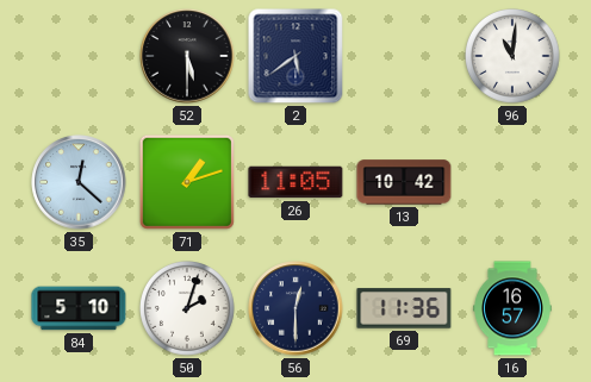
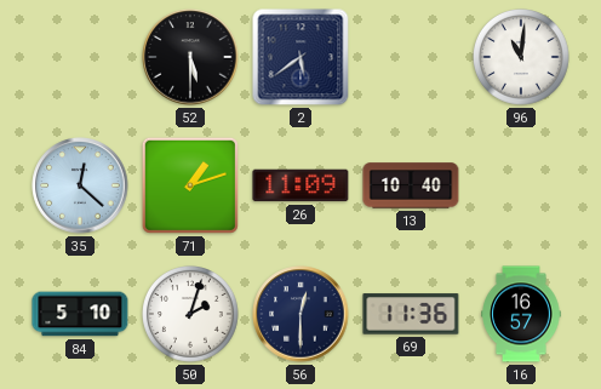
26: 11:05 -> 11:09
13: 10:42 -> 10:40
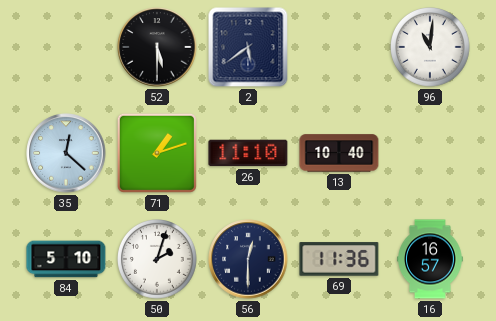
26: 11:09 -> 11:10
